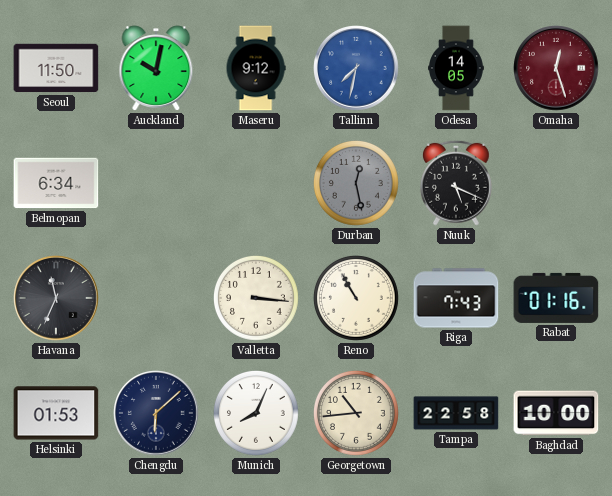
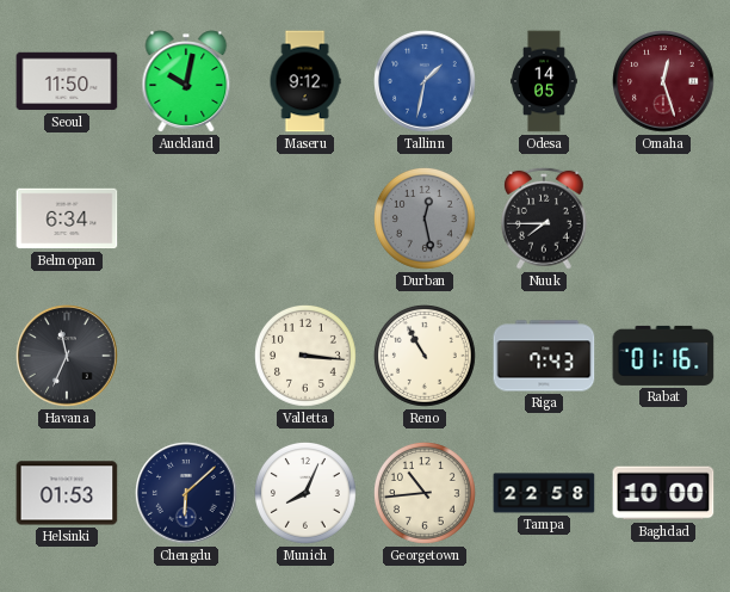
Tallinn: 7:32 -> 1:32
Nuuk: 5:19 -> 7:45
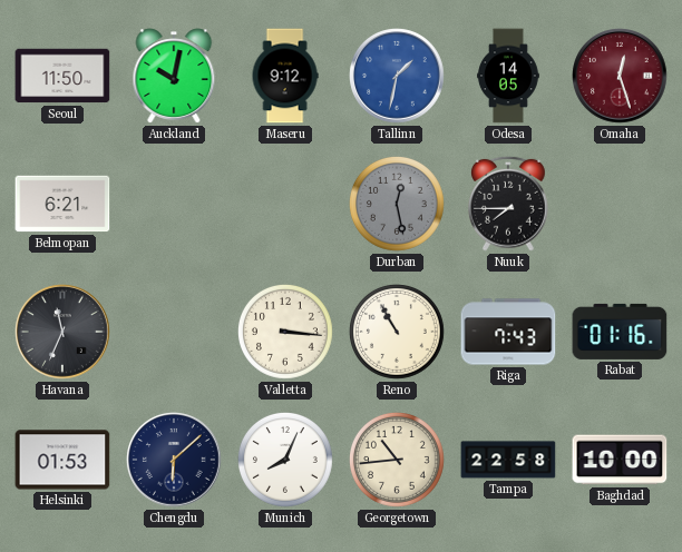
Belmopan: 6:34 -> 6:21
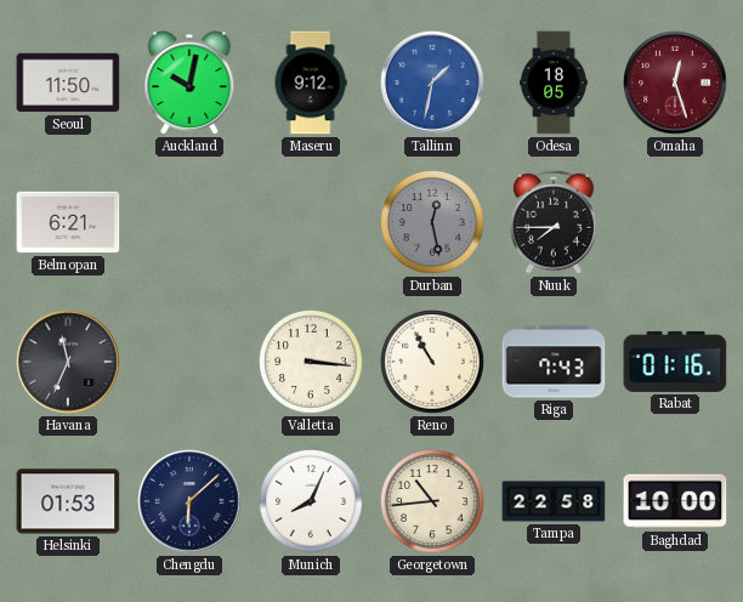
Odesa: 14:05 -> 18:05
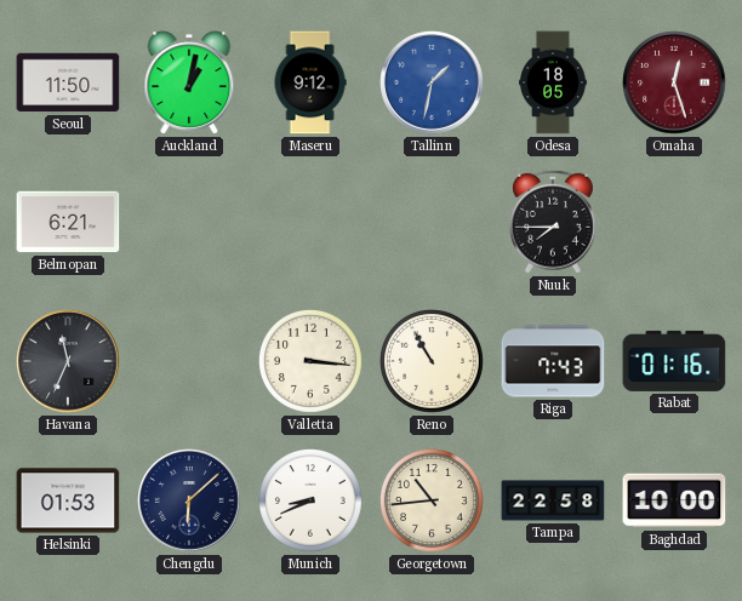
Auckland: 10:02 -> 1:02
Durban: 12:28 -> none
Munich: 8:04 -> 8:41
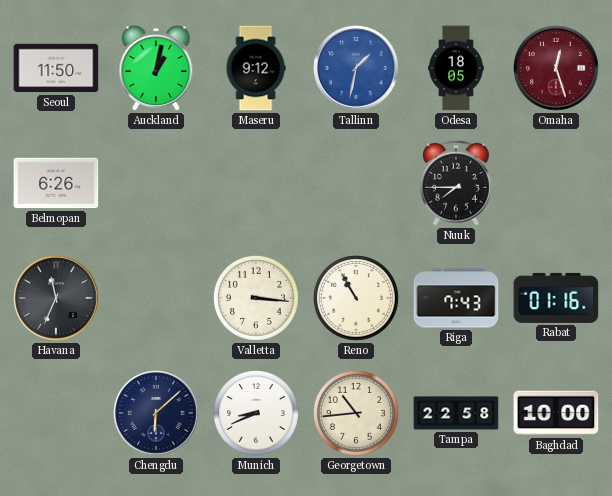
Belmopan: 6:21 -> 6:26
Helsinki: 01:53 -> none
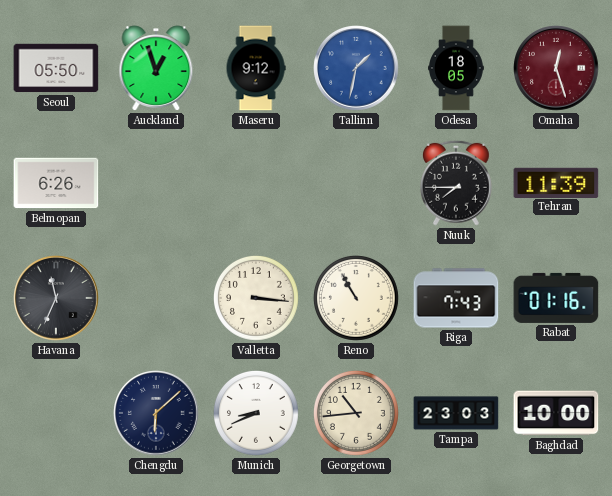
Seoul: 11:50 -> 05:50
Auckland: 1:02 -> 12:57
Tehran: none -> 11:39
Tampa: 22:58 -> 23:03
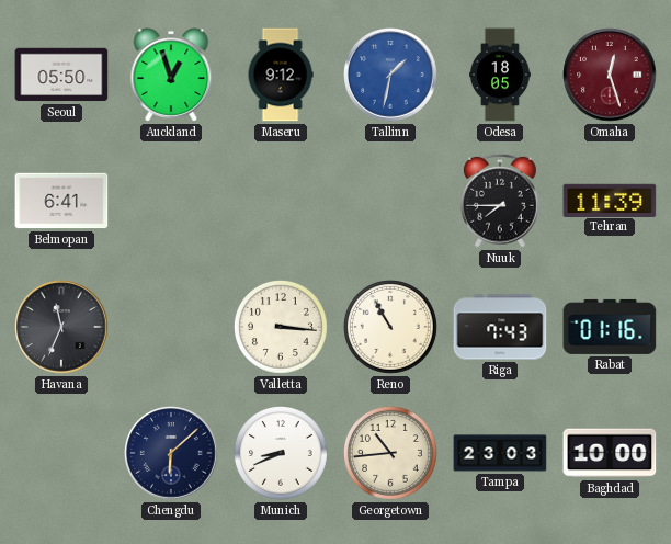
Belmopan: 6:26 -> 6:41
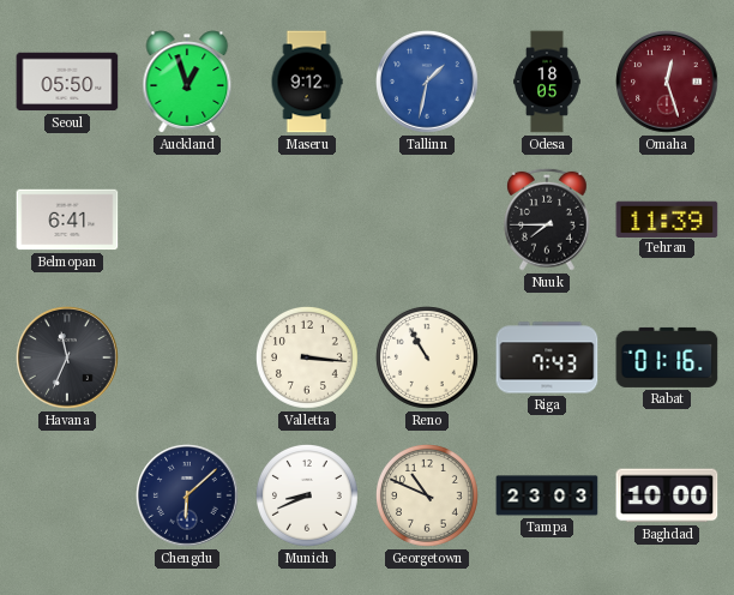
Georgetown: 10:44 -> 10:49
